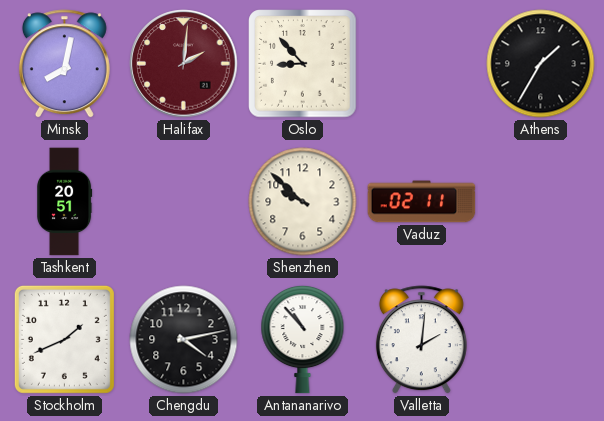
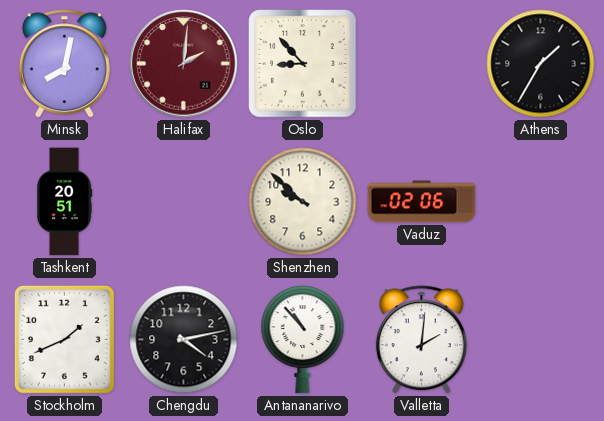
Vaduz: 02:11 -> 02:06
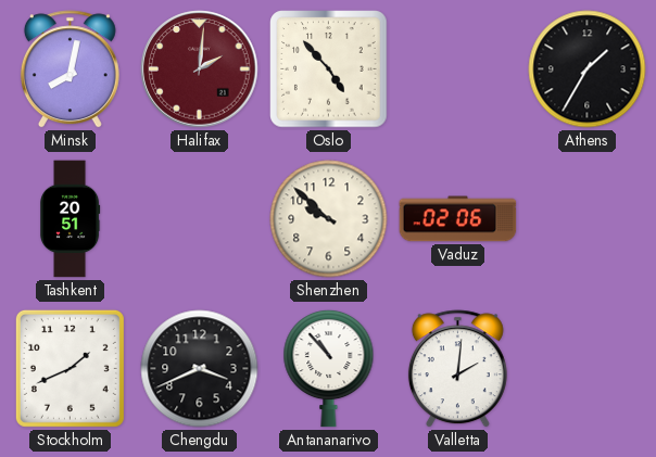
Oslo: 8:53 -> 4:53
Chengdu: 4:13 -> 3:41
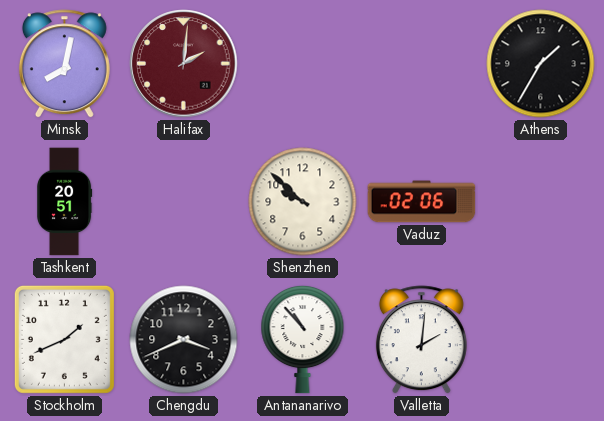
Oslo: 4:53 -> none
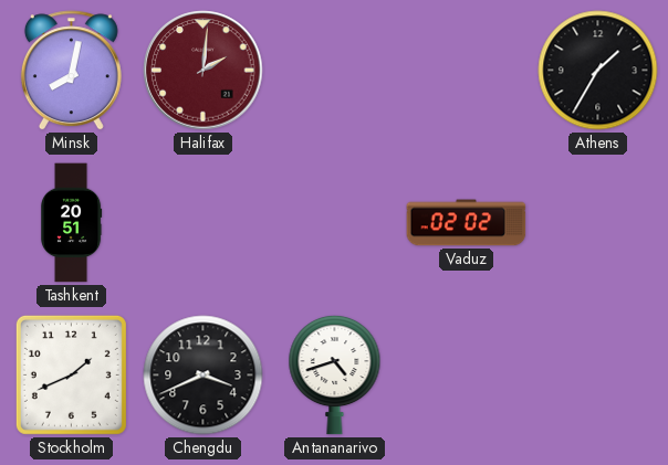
Shenzhen: 9:52 -> none
Vaduz: 02:06 -> 02:02
Antananarivo: 10:53 -> 4:42
Valletta: 2:01 -> none
